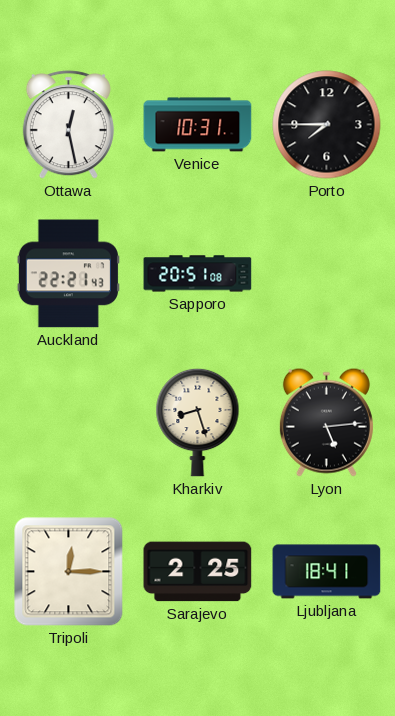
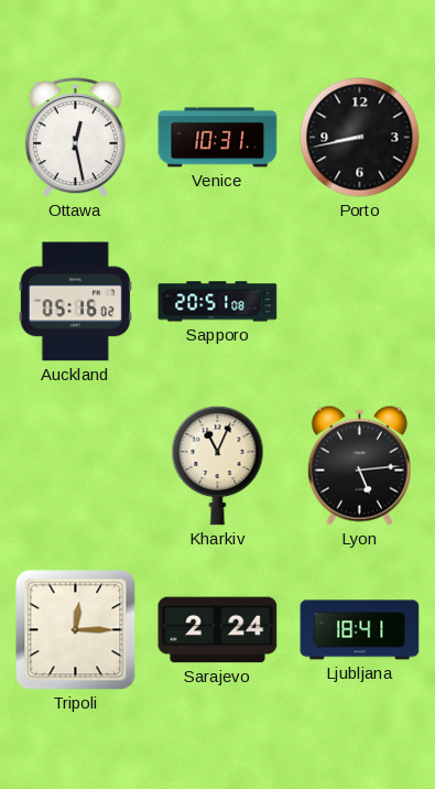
Porto: 7:45 -> 8:43
Auckland: 22:21 -> 05:16
Kharkiv: 8:27 -> 11:04
Sarajevo: 2:25 -> 2:24
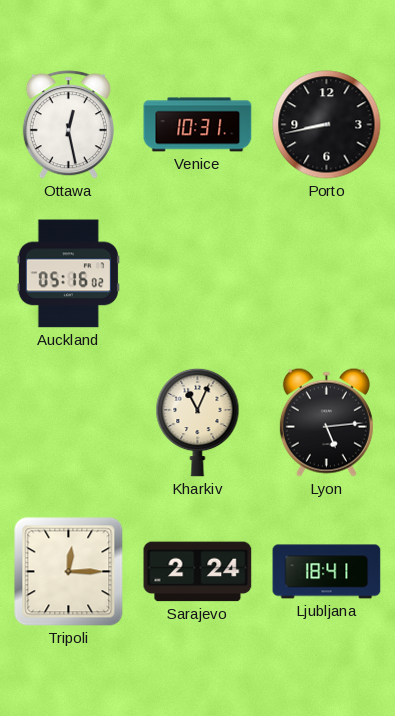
Sapporo: 20:51 -> none
